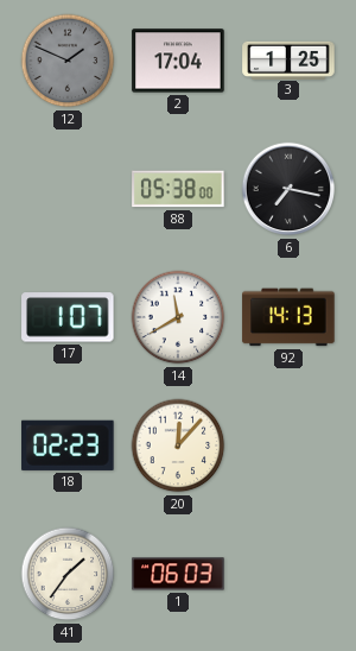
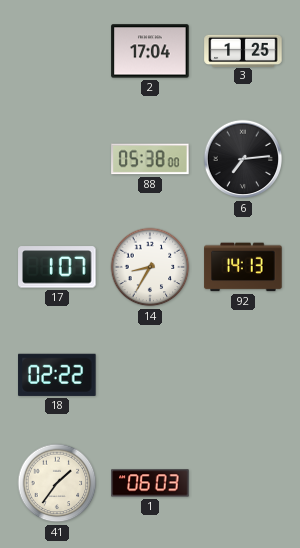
12: 1:49 -> none
6: 7:17 -> 7:14
14: 11:40 -> 8:35
18: 02:23 -> 02:22
20: 12:07 -> none
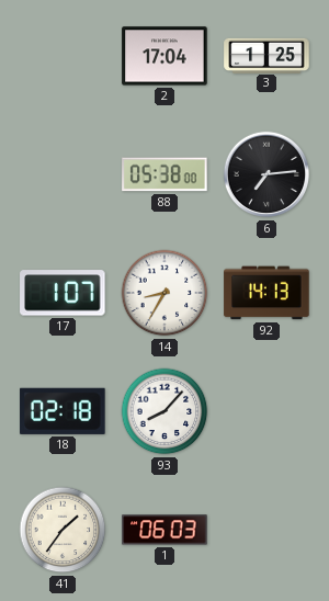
18: 02:22 -> 02:18
93: none -> 8:07
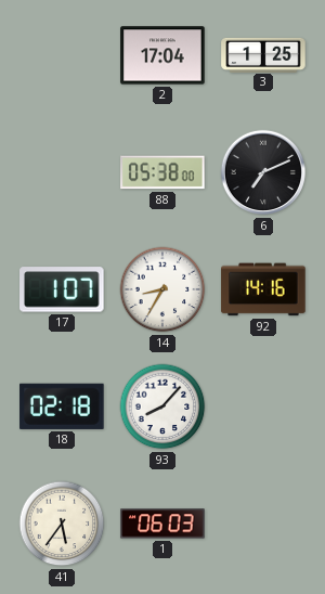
6: 7:14 -> 7:11
92: 14:13 -> 14:16
41: 1:36 -> 5:36
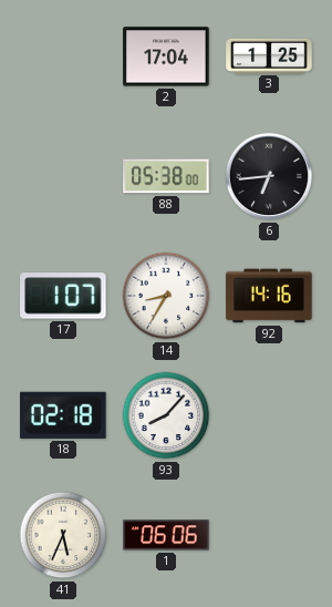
6: 7:11 -> 6:44
41: 5:36 -> 5:34
1: 06:03 -> 06:06
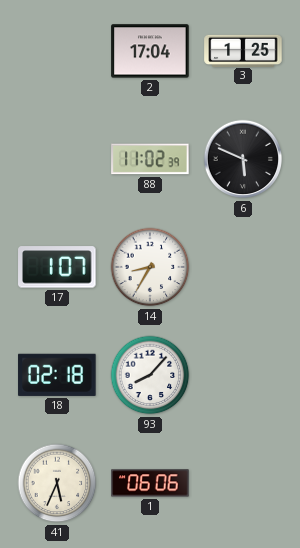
88: 05:38 -> 11:02
6: 6:44 -> 5:49
92: 14:16 -> none
